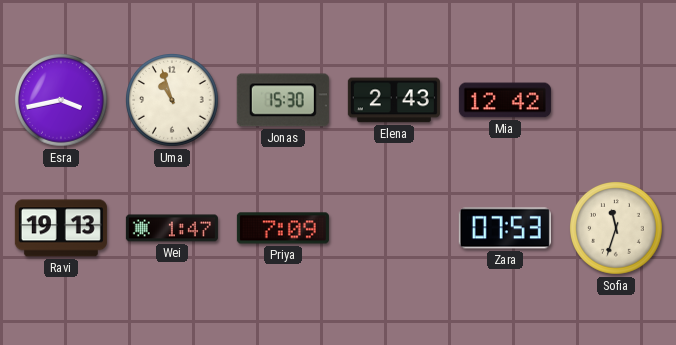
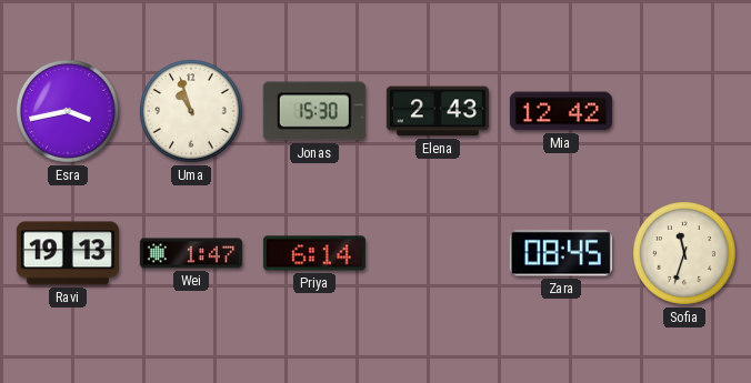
Priya: 7:09 -> 6:14
Zara: 07:53 -> 08:45
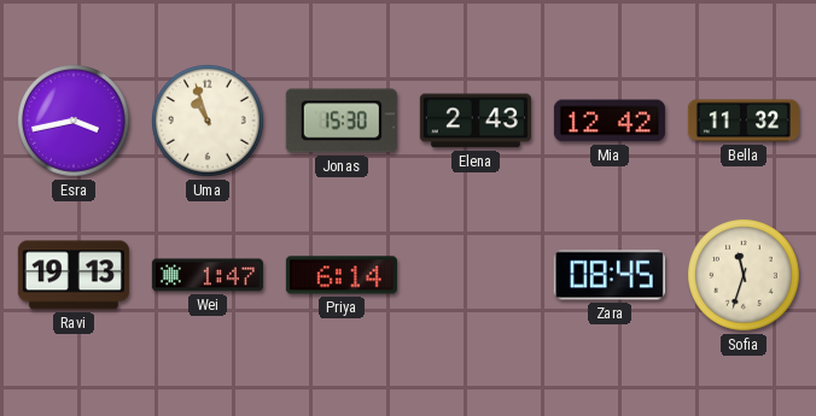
Bella: none -> 11:32
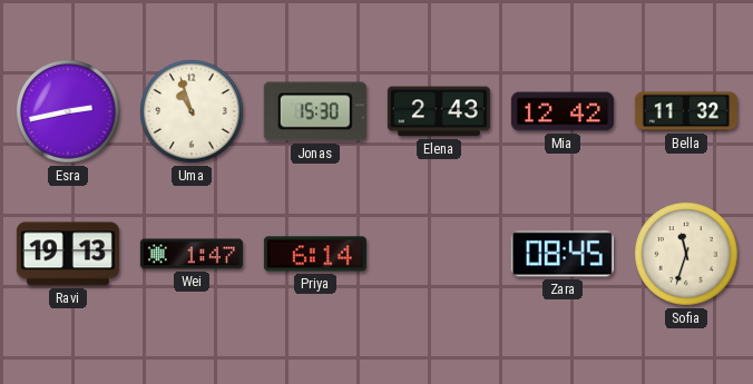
Esra: 3:43 -> 2:43
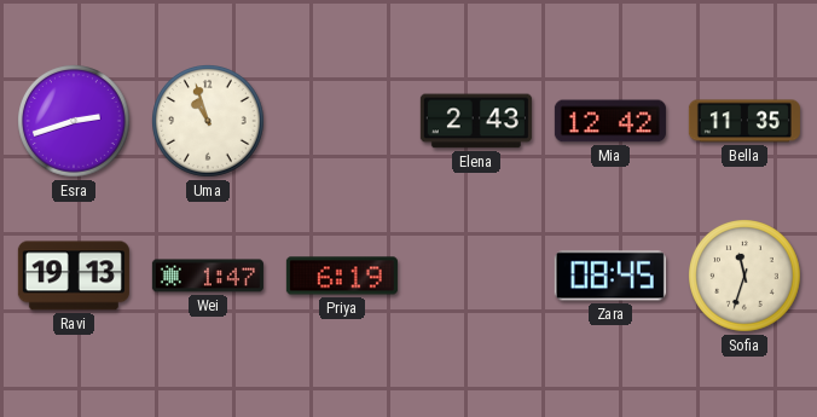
Esra: 2:43 -> 2:42
Jonas: 15:30 -> none
Bella: 11:32 -> 11:35
Priya: 6:14 -> 6:19
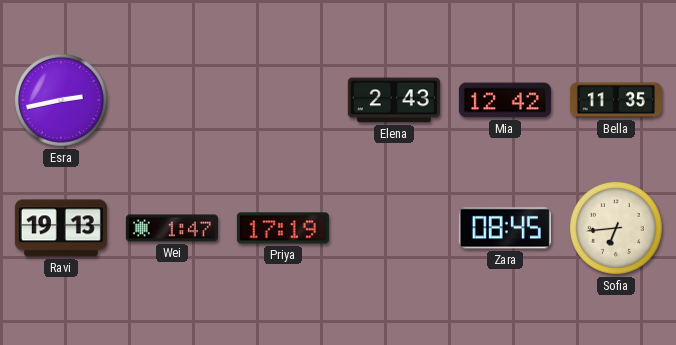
Esra: 2:42 -> 2:43
Uma: 10:57 -> none
Priya: 6:19 -> 17:19
Sofia: 11:33 -> 6:44
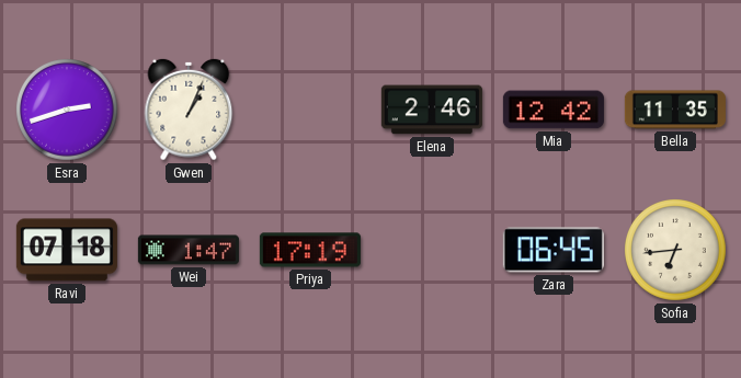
Esra: 2:43 -> 2:42
Gwen: none -> 1:04
Elena: 2:43 -> 2:46
Ravi: 19:13 -> 07:18
Zara: 08:45 -> 06:45
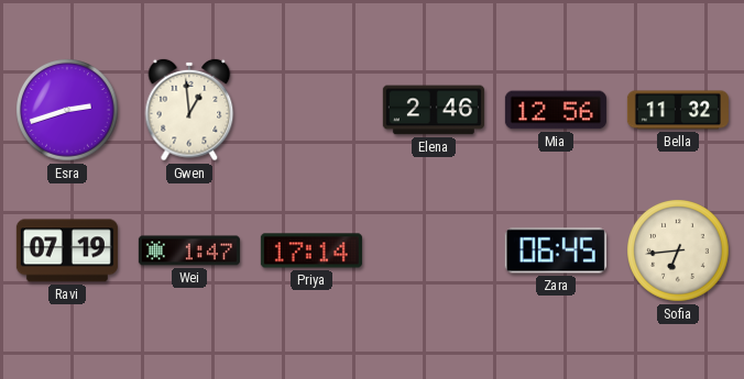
Gwen: 1:04 -> 12:59
Mia: 12:42 -> 12:56
Bella: 11:35 -> 11:32
Ravi: 07:18 -> 07:19
Priya: 17:19 -> 17:14
